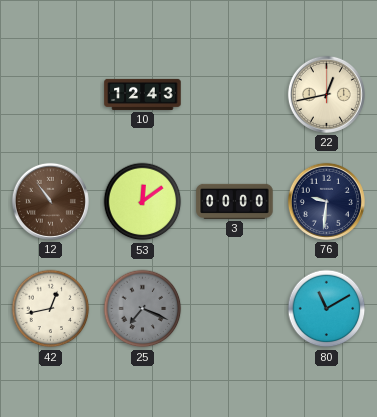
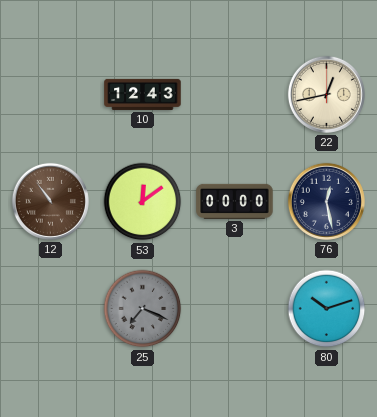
76: 9:31 -> 12:28
42: 12:43 -> none
80: 11:10 -> 10:12
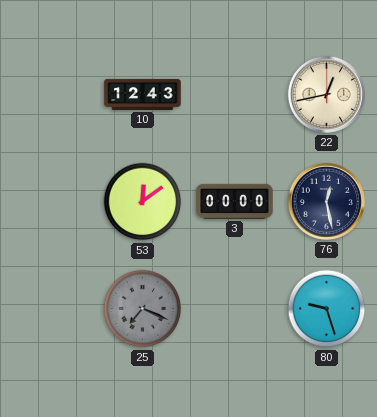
12: 10:54 -> none
80: 10:12 -> 9:27
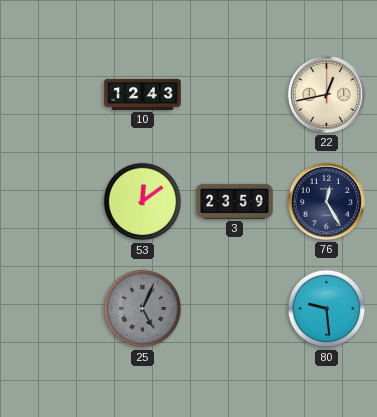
3: 00:00 -> 23:59
76: 12:28 -> 12:25
25: 7:19 -> 5:04
80: 9:27 -> 9:29
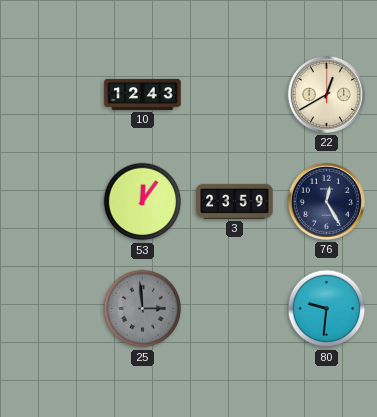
22: 12:43 -> 12:40
53: 12:09 -> 12:06
25: 5:04 -> 2:59
80: 9:29 -> 9:31
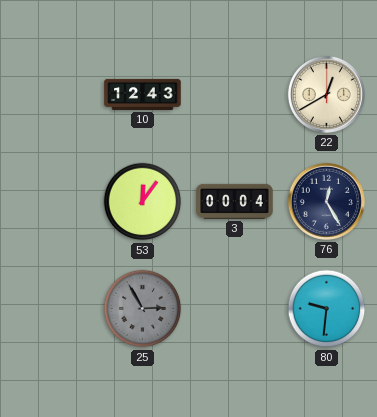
3: 23:59 -> 00:04
25: 2:59 -> 2:55
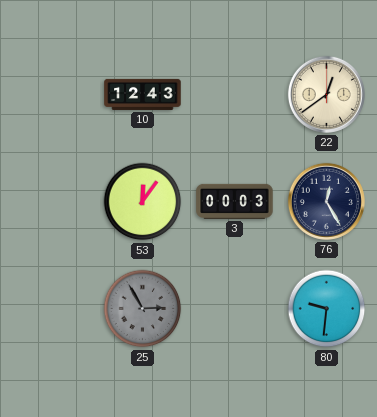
22: 12:40 -> 12:39
3: 00:04 -> 00:03
